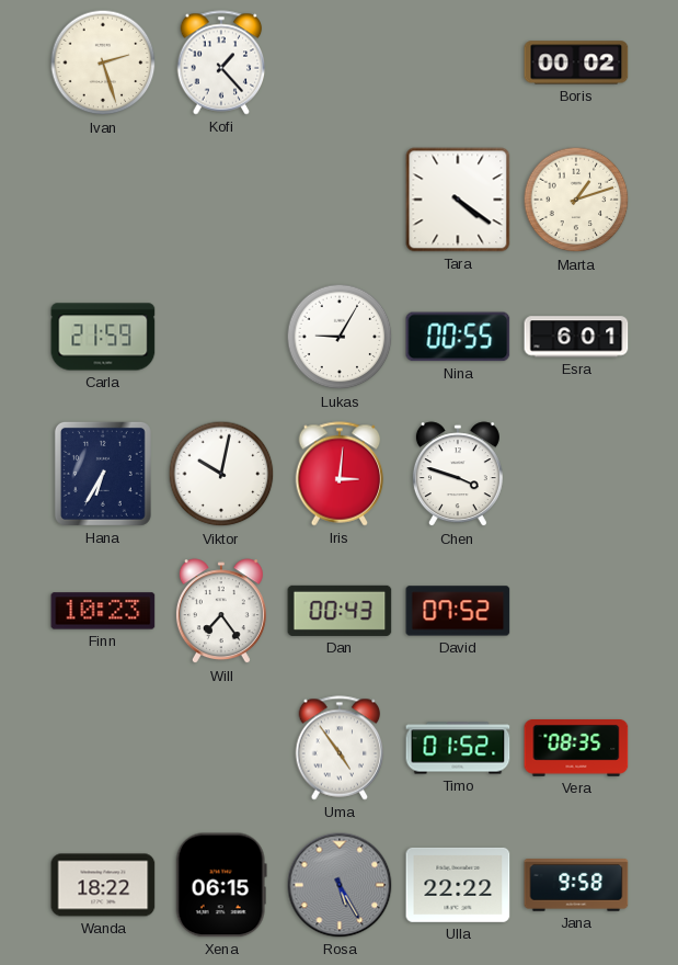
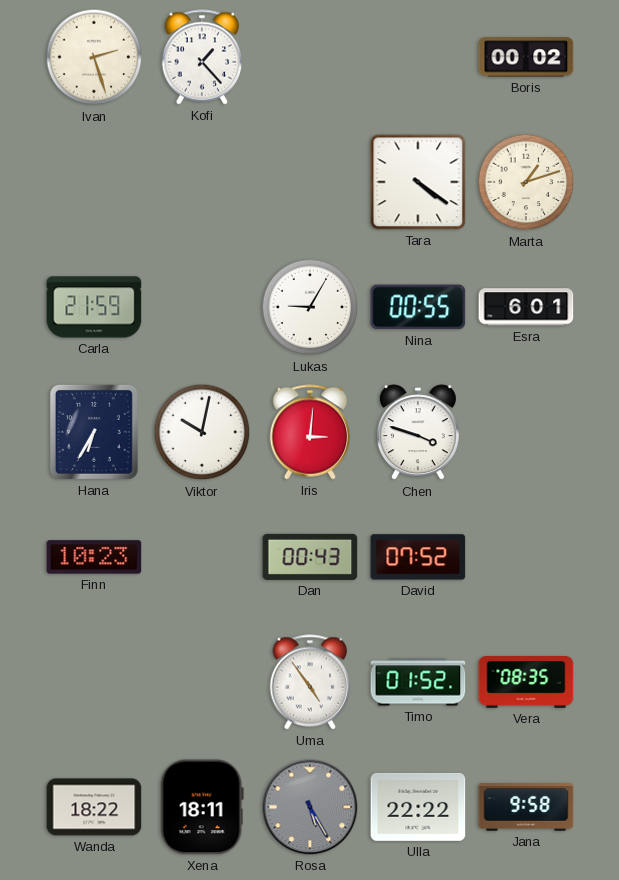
Will: 7:24 -> none
Xena: 06:15 -> 18:11
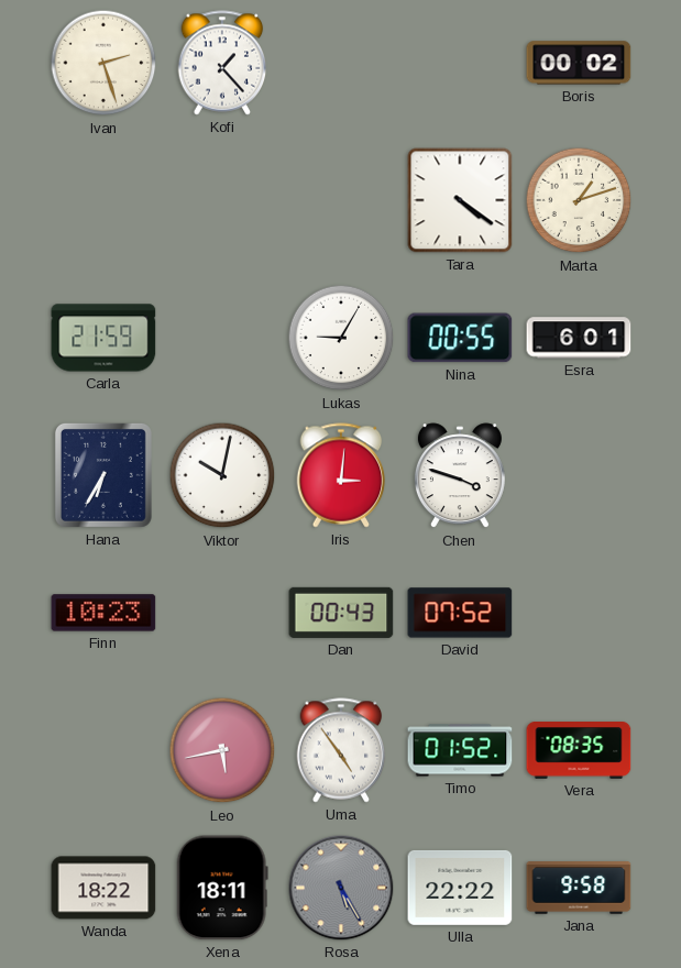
Leo: none -> 5:43
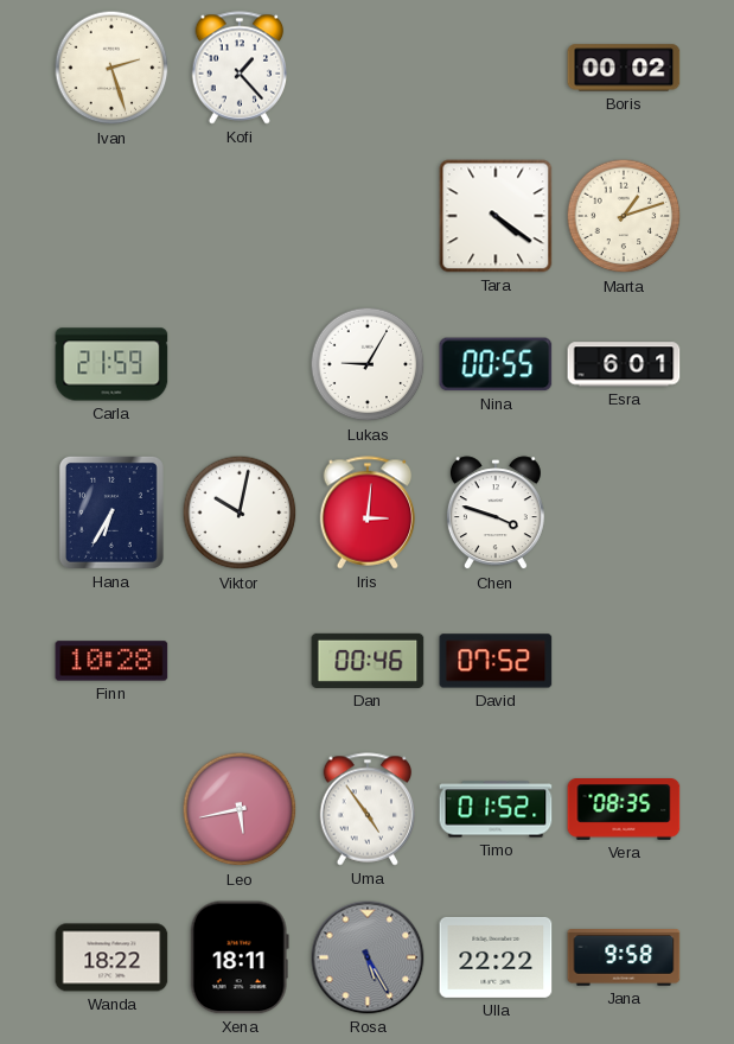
Finn: 10:23 -> 10:28
Dan: 00:43 -> 00:46
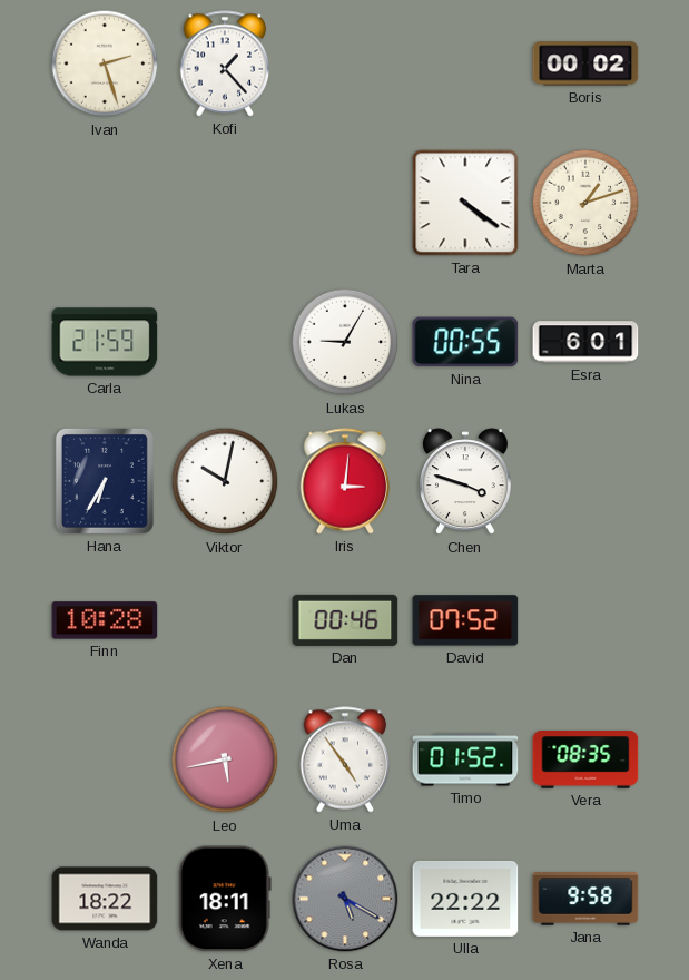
Rosa: 5:25 -> 5:20
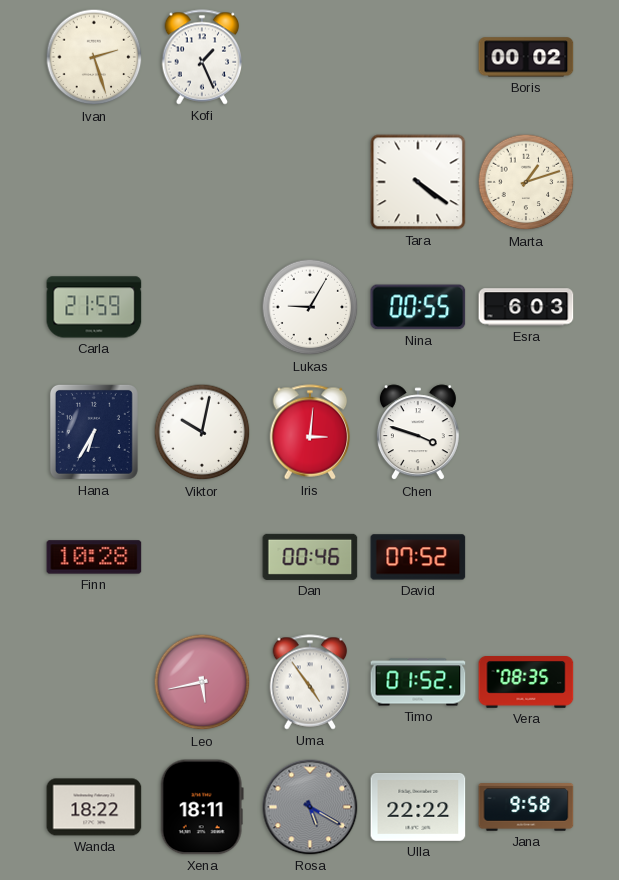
Kofi: 1:23 -> 1:26
Esra: 6:01 -> 6:03
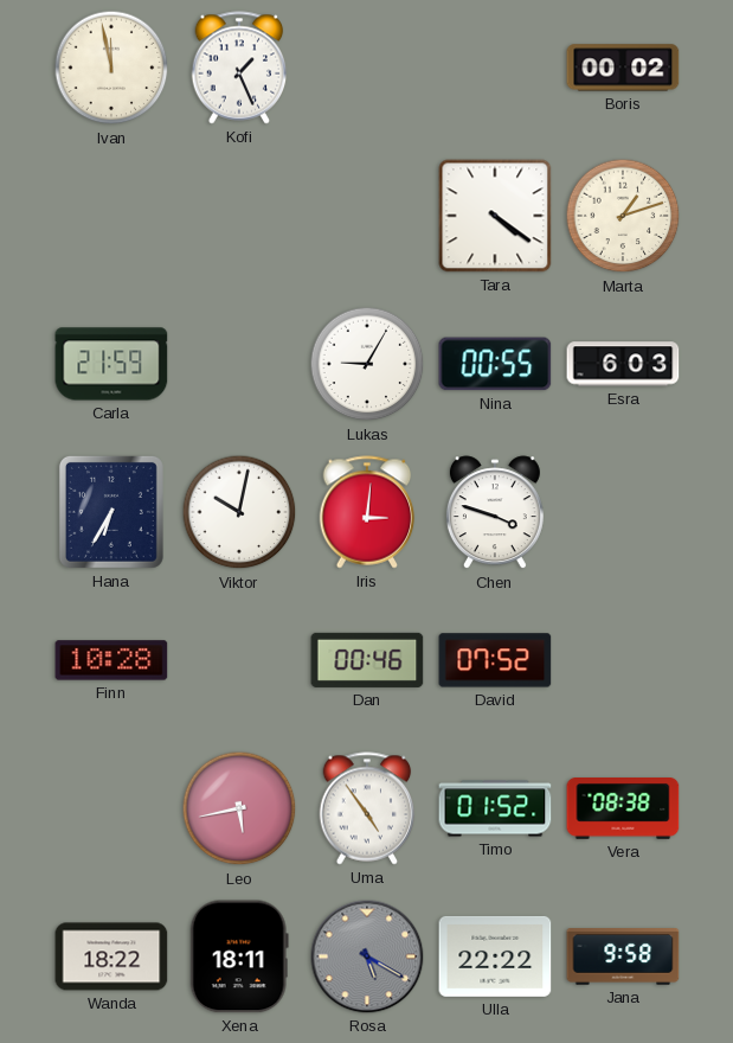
Ivan: 2:27 -> 11:58
Vera: 08:35 -> 08:38
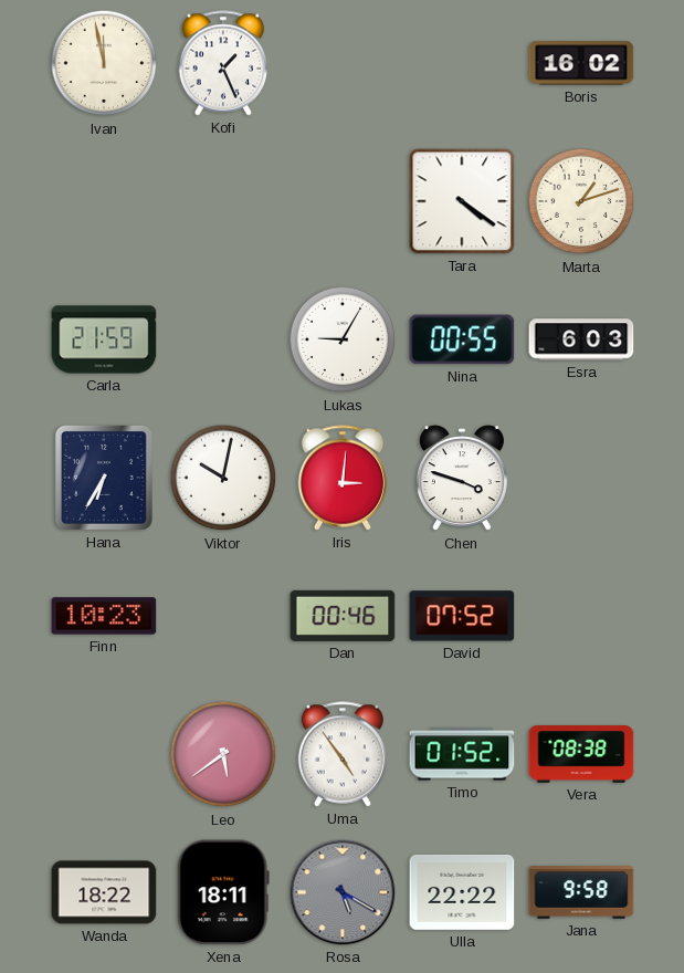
Boris: 00:02 -> 16:02
Finn: 10:28 -> 10:23
Leo: 5:43 -> 5:39
